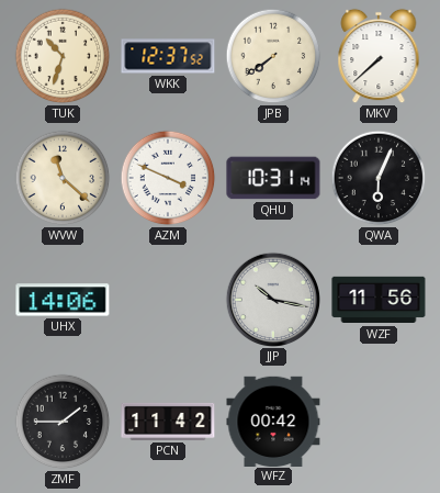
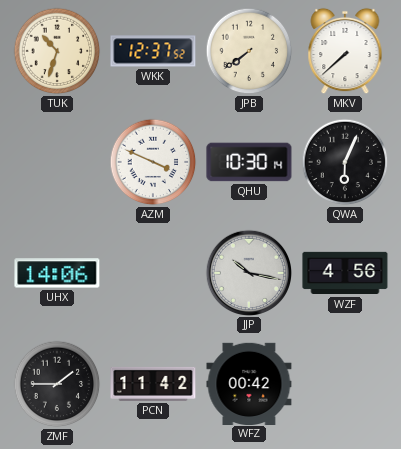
WVW: 11:22 -> none
QHU: 10:31 -> 10:30
WZF: 11:56 -> 4:56
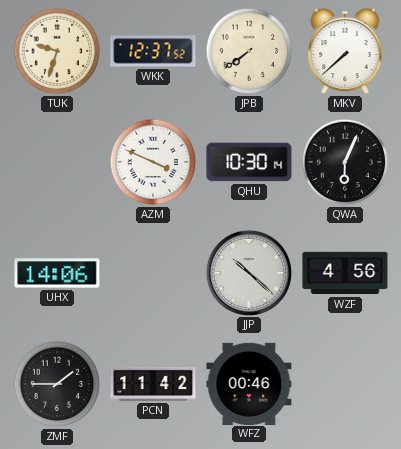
TUK: 10:33 -> 9:33
JJP: 10:17 -> 10:22
WFZ: 00:42 -> 00:46
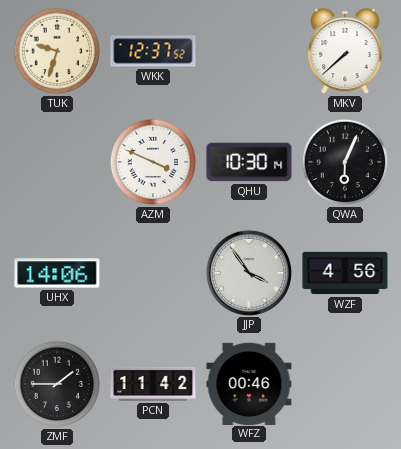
JPB: 7:39 -> none
JJP: 10:22 -> 3:54
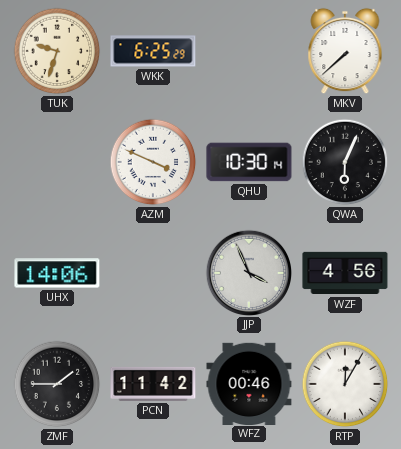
WKK: 12:37 -> 6:25
JJP: 3:54 -> 3:56
RTP: none -> 12:05
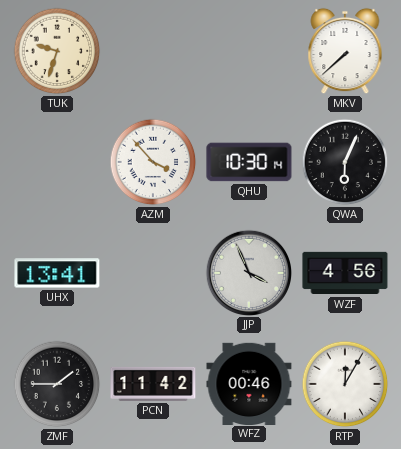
WKK: 6:25 -> none
AZM: 3:49 -> 3:53
UHX: 14:06 -> 13:41
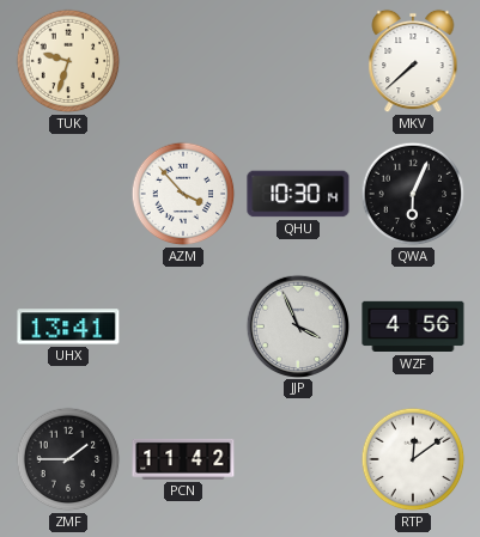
WFZ: 00:46 -> none
RTP: 12:05 -> 12:09
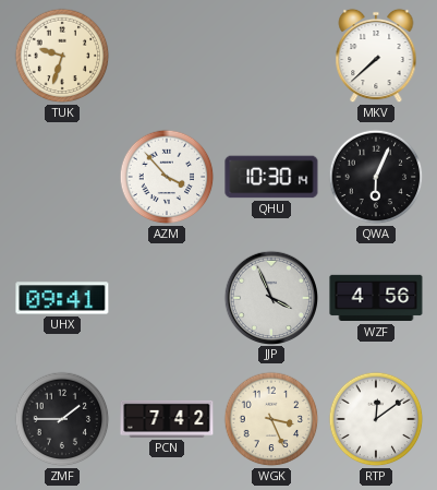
UHX: 13:41 -> 09:41
PCN: 11:42 -> 7:42
WGK: none -> 3:26
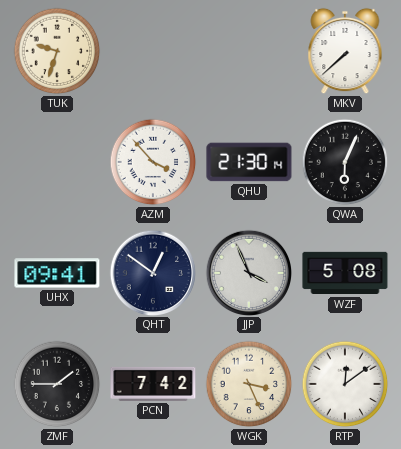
QHU: 10:30 -> 21:30
QHT: none -> 12:51
WZF: 4:56 -> 5:08
